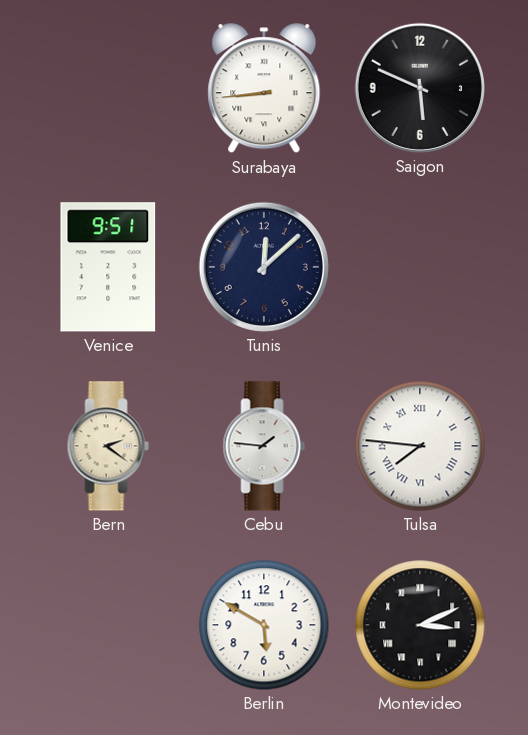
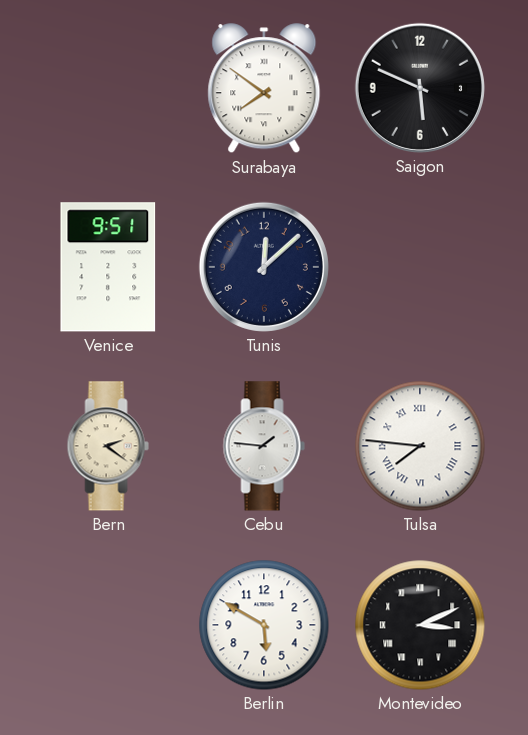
Surabaya: 8:44 -> 7:51
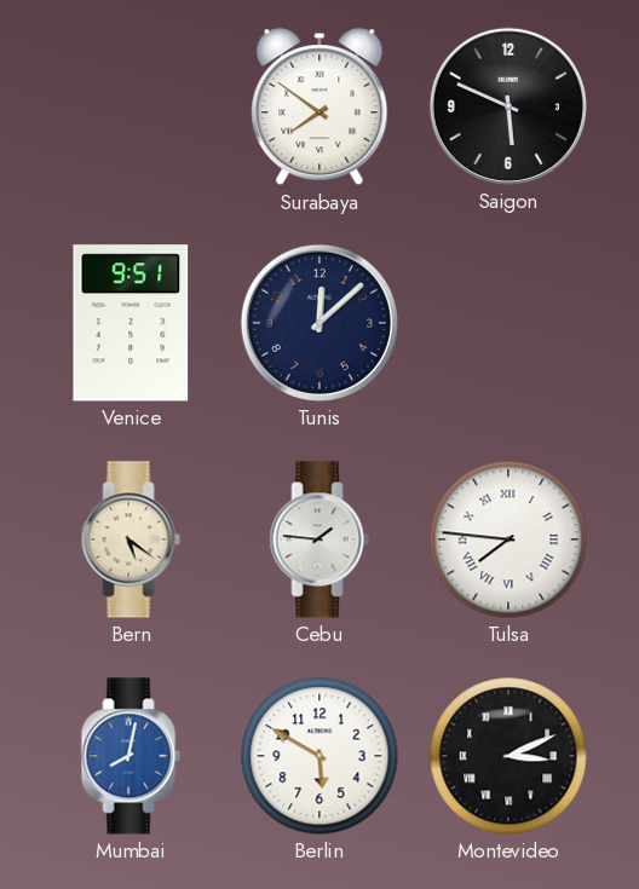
Bern: 2:21 -> 5:21
Mumbai: none -> 8:02
